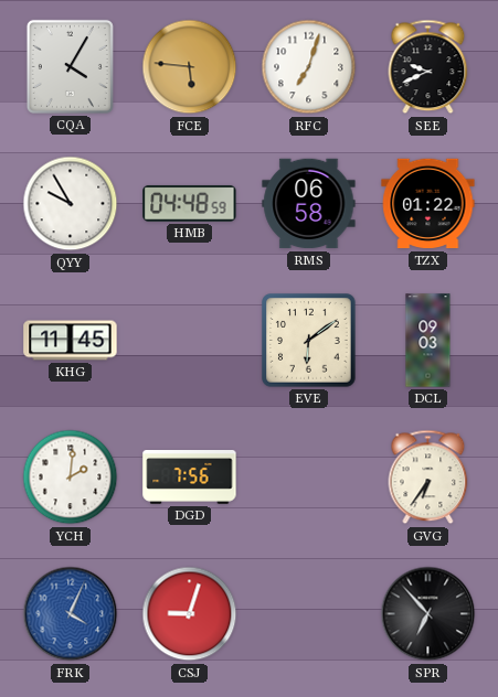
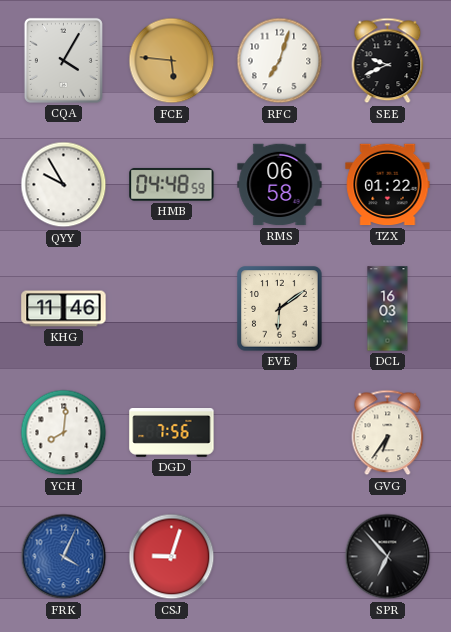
KHG: 11:45 -> 11:46
DCL: 09:03 -> 16:03
YCH: 2:01 -> 8:01
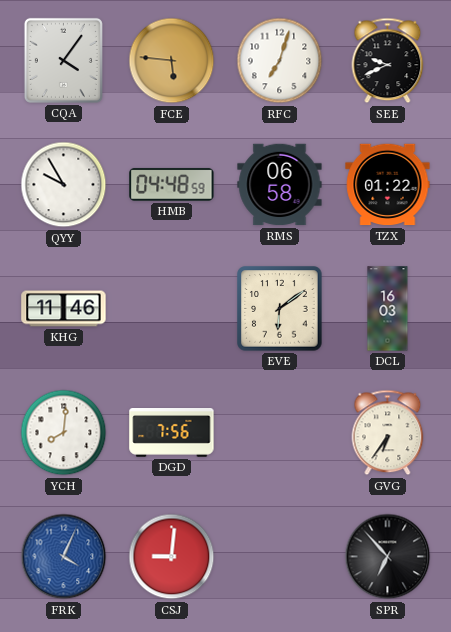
CQA: 4:05 -> 4:06
CSJ: 9:03 -> 9:01
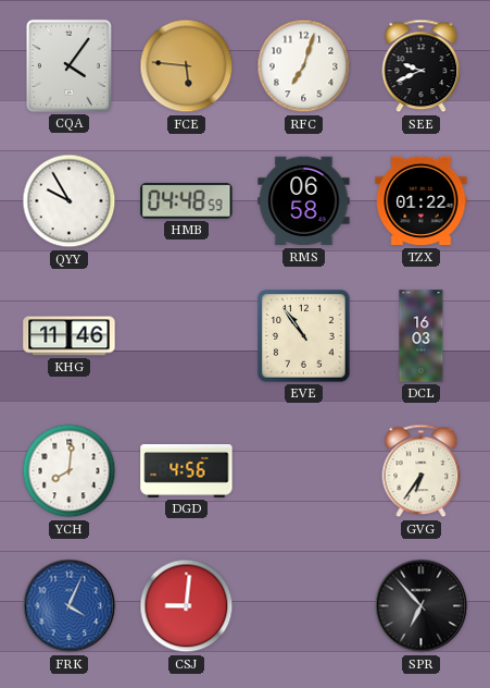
EVE: 6:09 -> 10:54
DGD: 7:56 -> 4:56
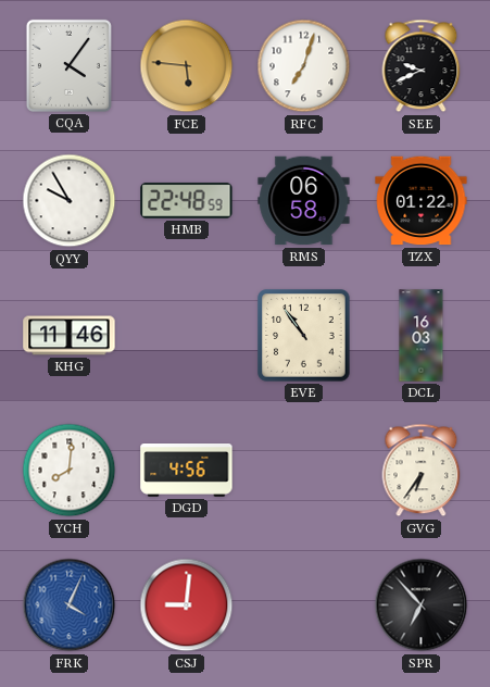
HMB: 04:48 -> 22:48
